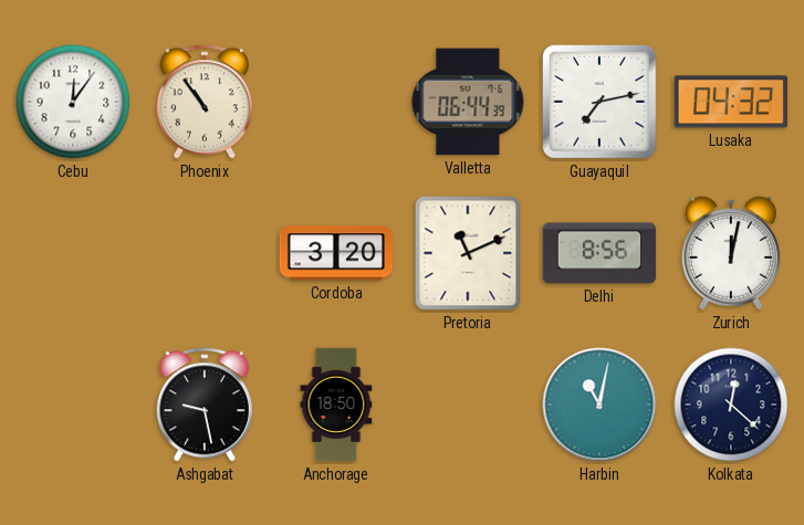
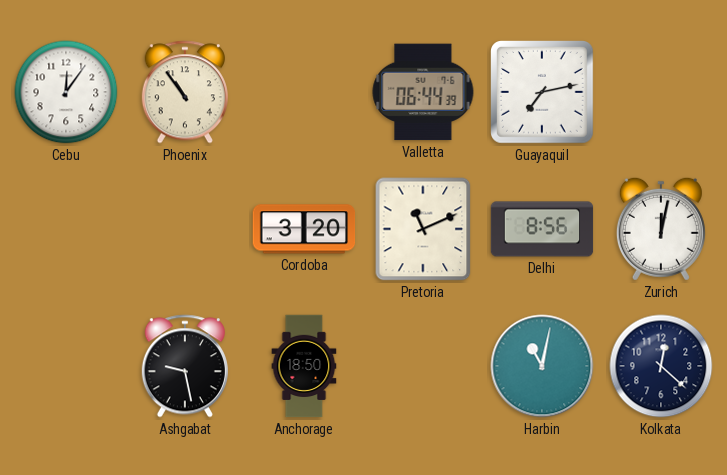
Lusaka: 04:32 -> none
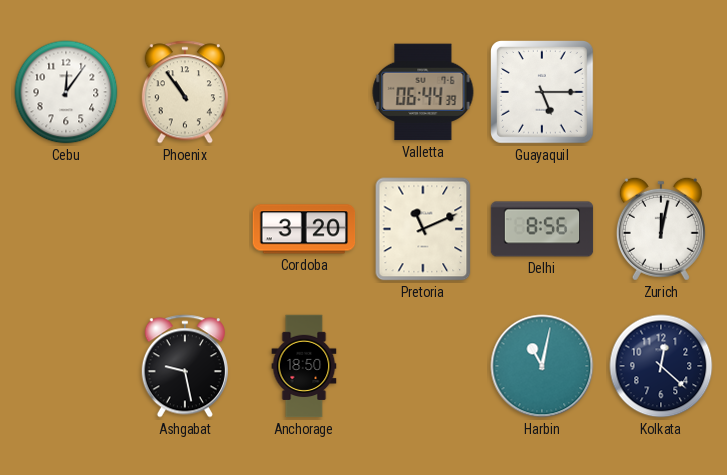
Guayaquil: 7:13 -> 5:15
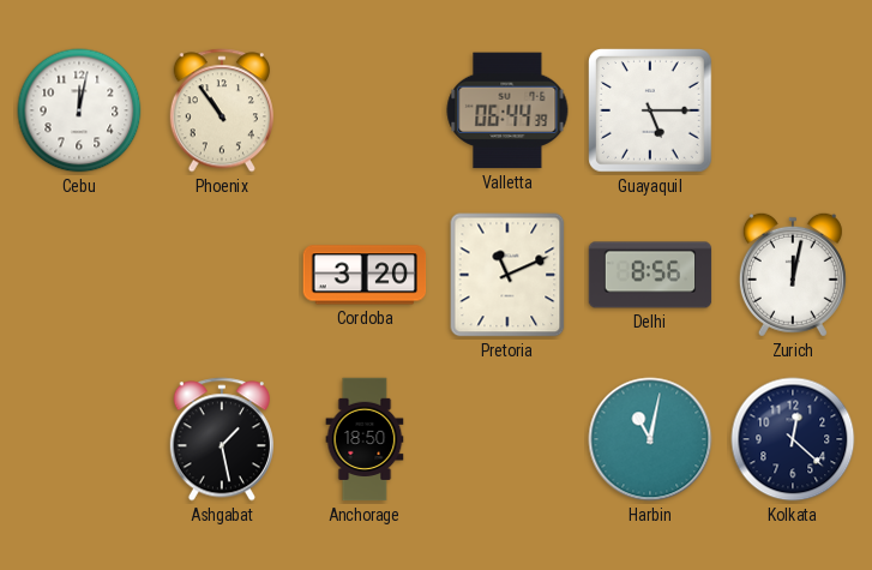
Cebu: 12:06 -> 12:02
Ashgabat: 9:28 -> 1:28
